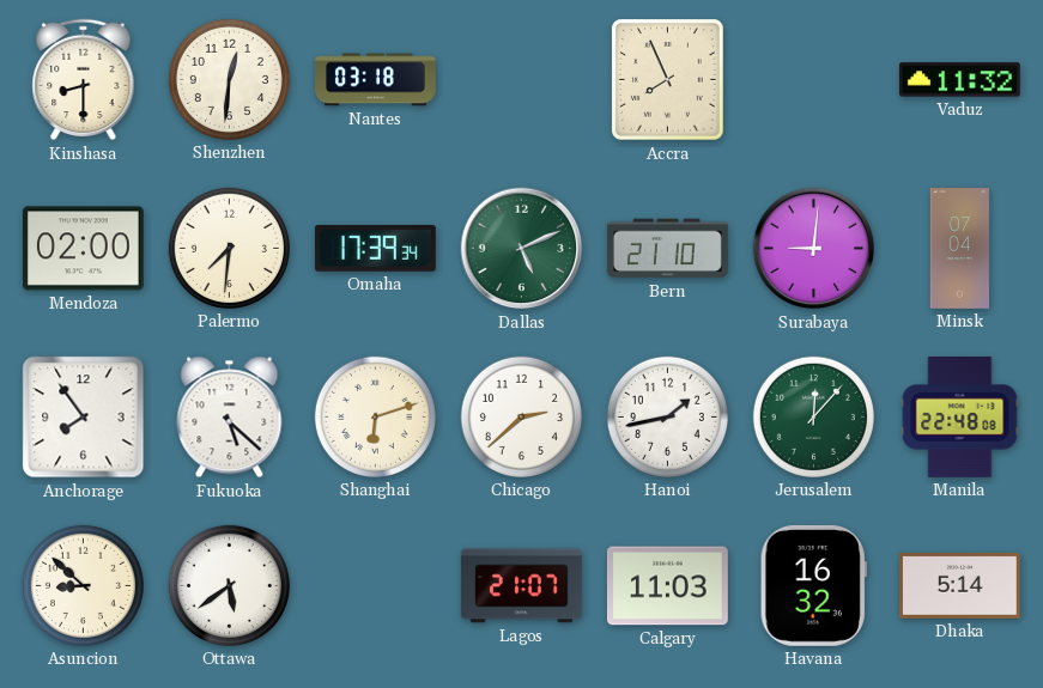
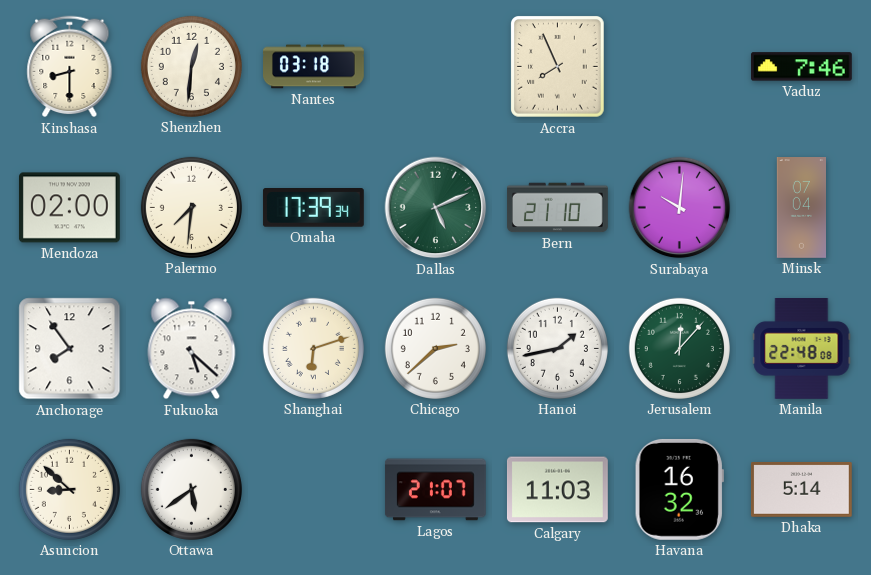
Vaduz: 11:32 -> 7:46
Surabaya: 9:01 -> 10:01
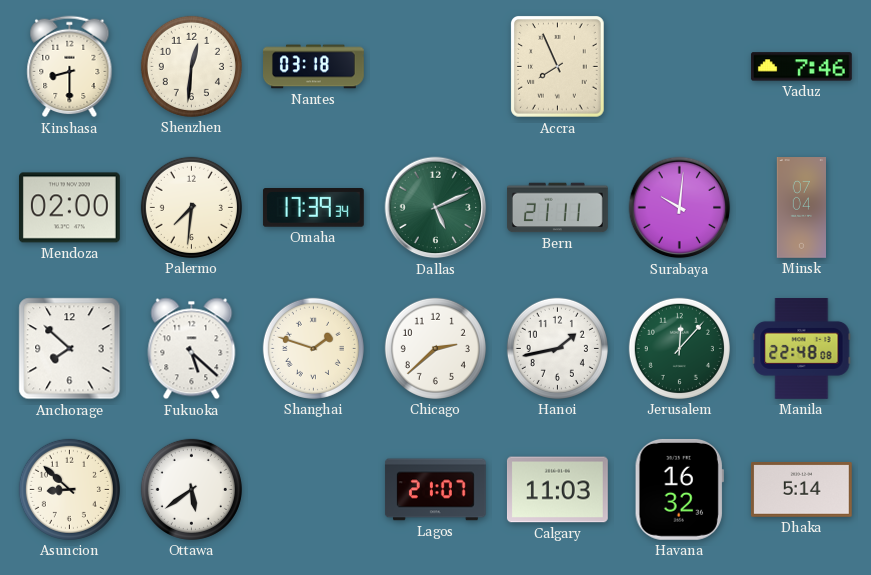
Bern: 21:10 -> 21:11
Anchorage: 7:54 -> 7:52
Shanghai: 6:12 -> 1:48
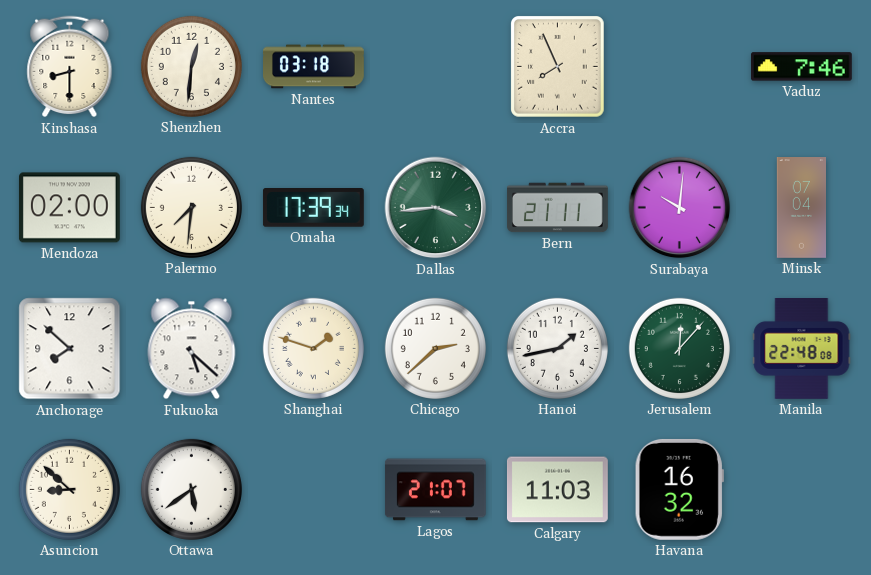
Dallas: 5:11 -> 3:44
Dhaka: 5:14 -> none
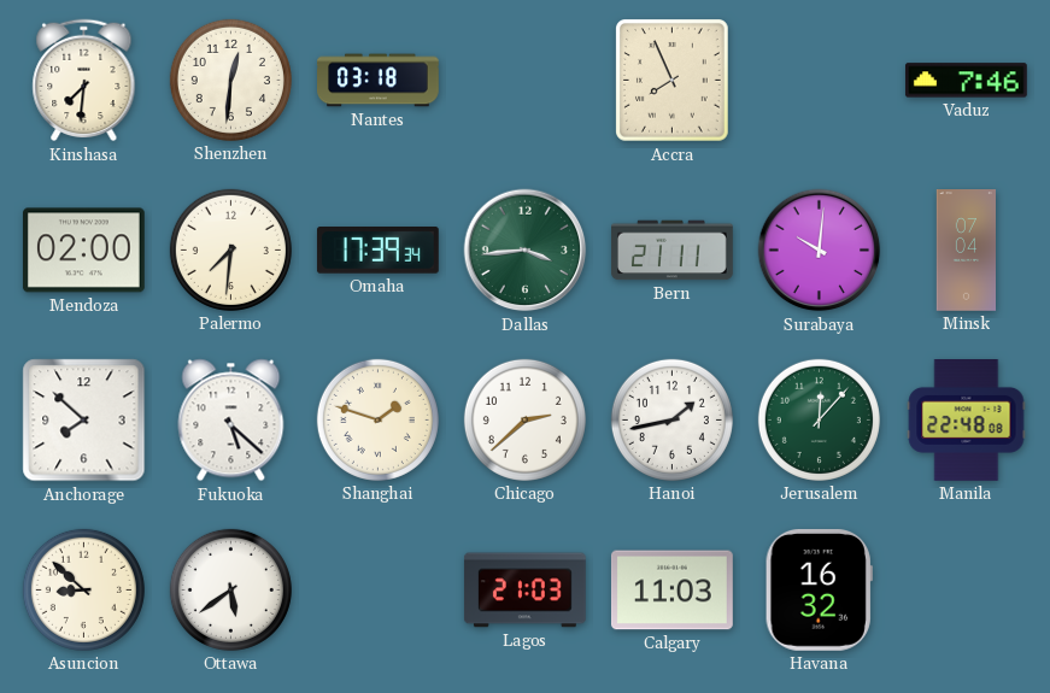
Kinshasa: 8:30 -> 7:31
Lagos: 21:07 -> 21:03
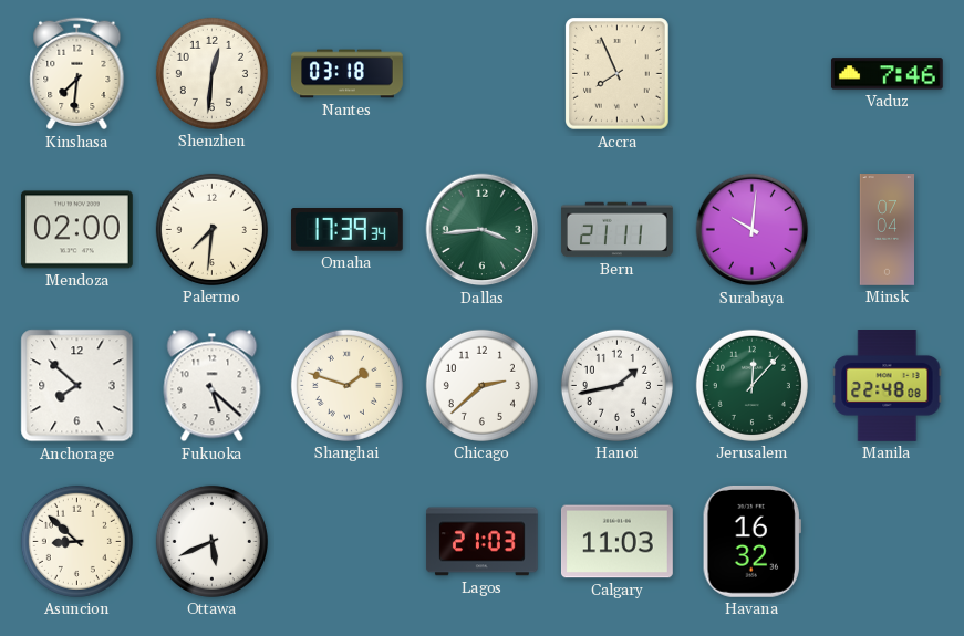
Ottawa: 5:39 -> 5:41
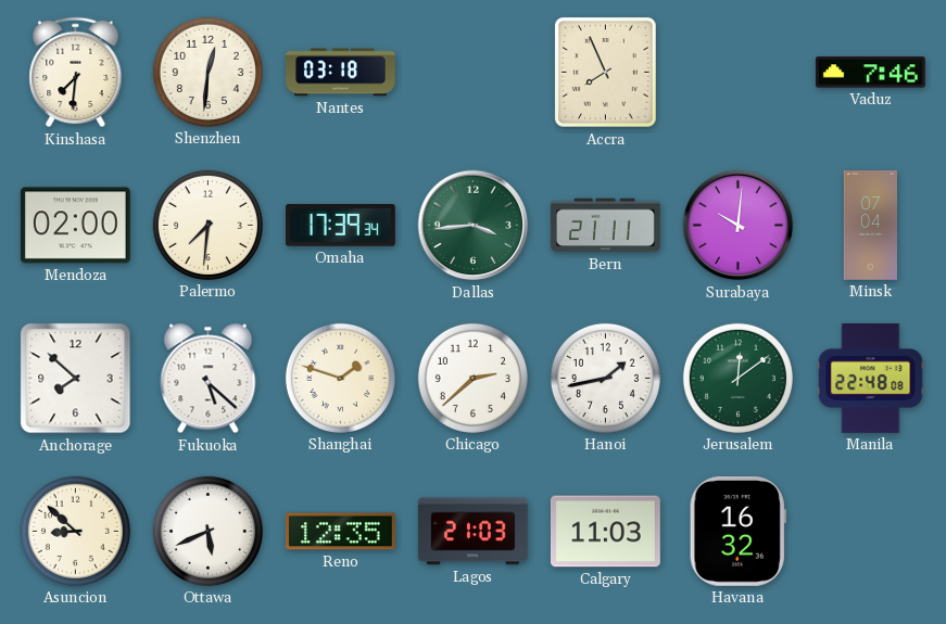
Jerusalem: 12:07 -> 12:09
Reno: none -> 12:35
